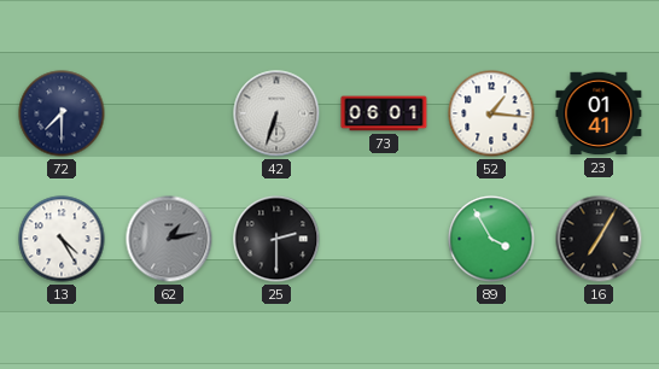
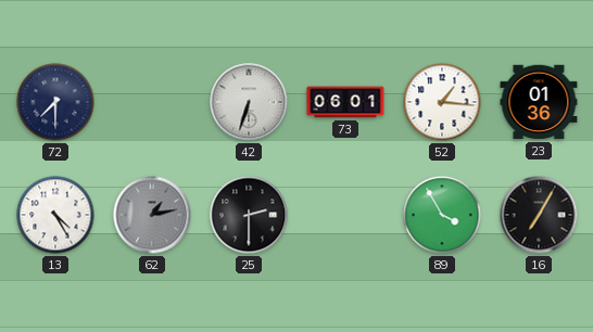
23: 01:41 -> 01:36
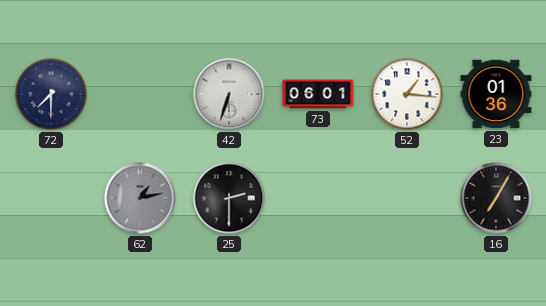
13: 4:25 -> none
89: 3:55 -> none
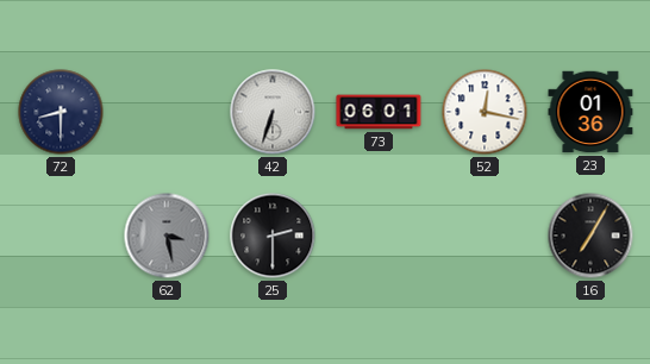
72: 7:30 -> 8:30
52: 1:16 -> 12:17
62: 1:13 -> 3:28
